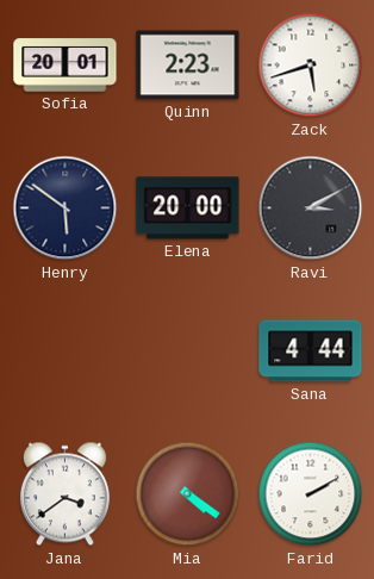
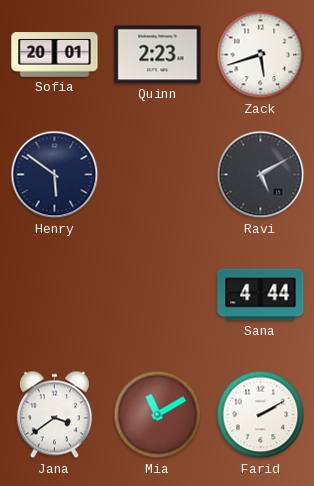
Elena: 20:00 -> none
Ravi: 3:10 -> 5:10
Mia: 4:21 -> 11:10
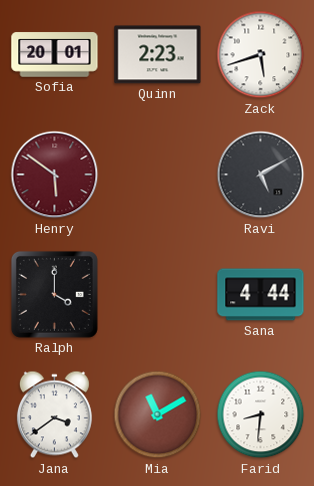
Henry dial: navy -> burgundy
Ralph: none -> 4:00
Farid: 2:10 -> 8:31
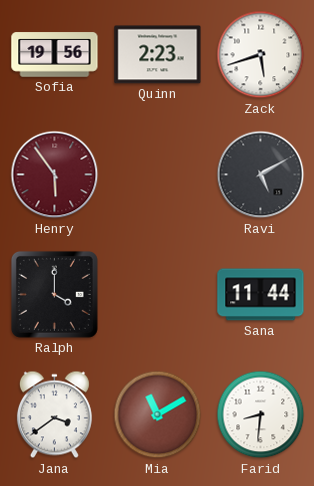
Sofia: 20:01 -> 19:56
Henry: 5:51 -> 5:54
Sana: 4:44 -> 11:44
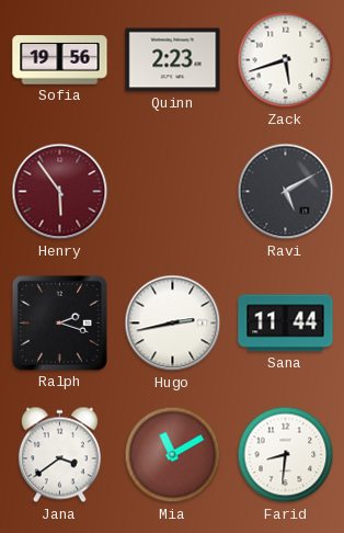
Ralph: 4:00 -> 2:18
Hugo: none -> 2:43
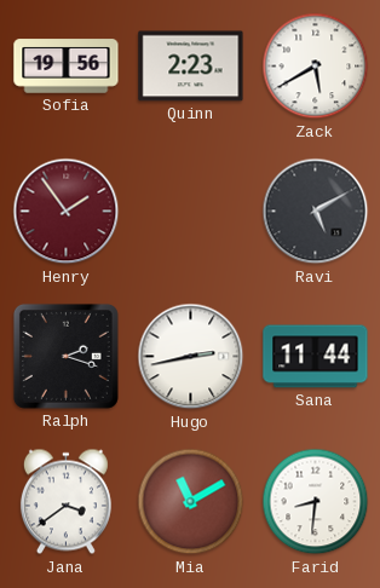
Zack: 5:42 -> 5:40
Henry: 5:54 -> 1:54
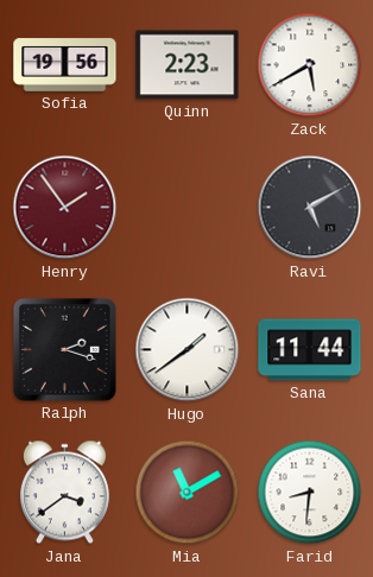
Hugo: 2:43 -> 1:39
